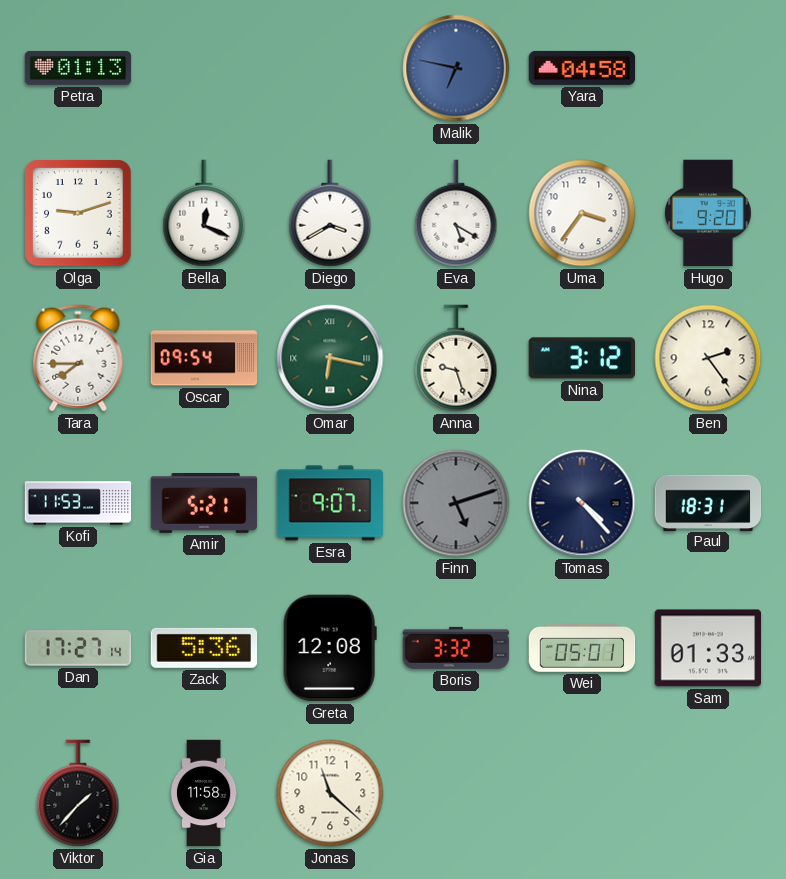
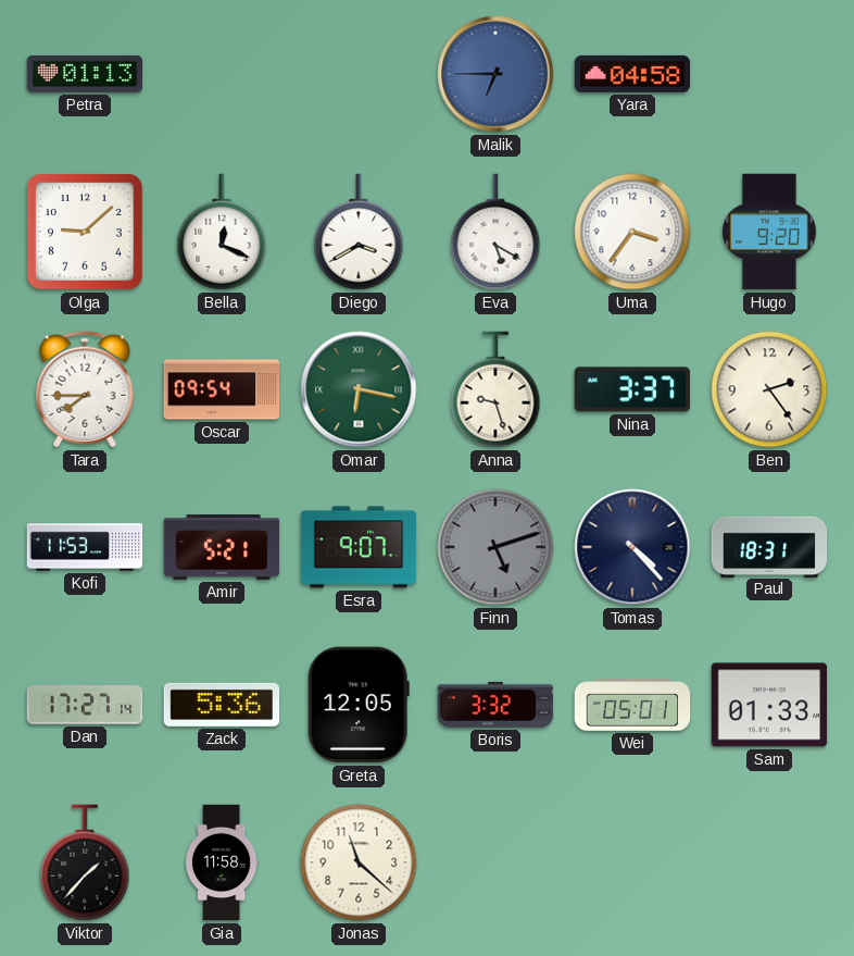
Malik: 6:47 -> 6:45
Olga: 9:12 -> 9:08
Nina: 3:12 -> 3:37
Greta: 12:08 -> 12:05
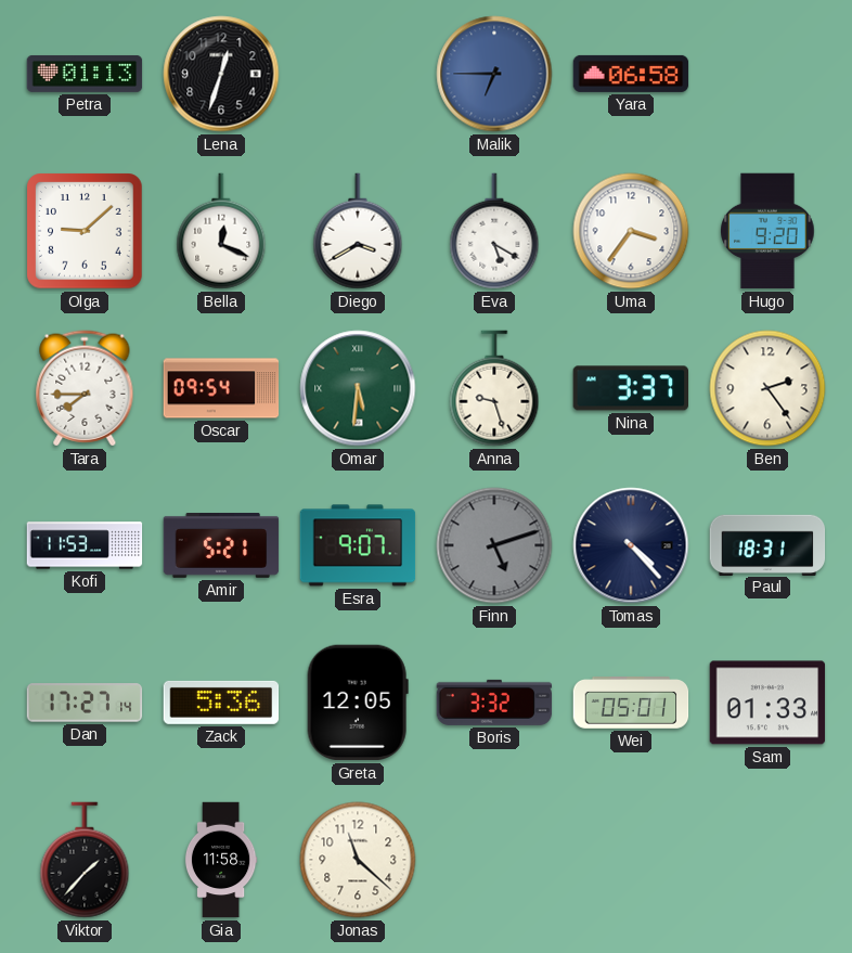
Lena: none -> 12:33
Yara: 04:58 -> 06:58
Omar: 6:17 -> 5:31
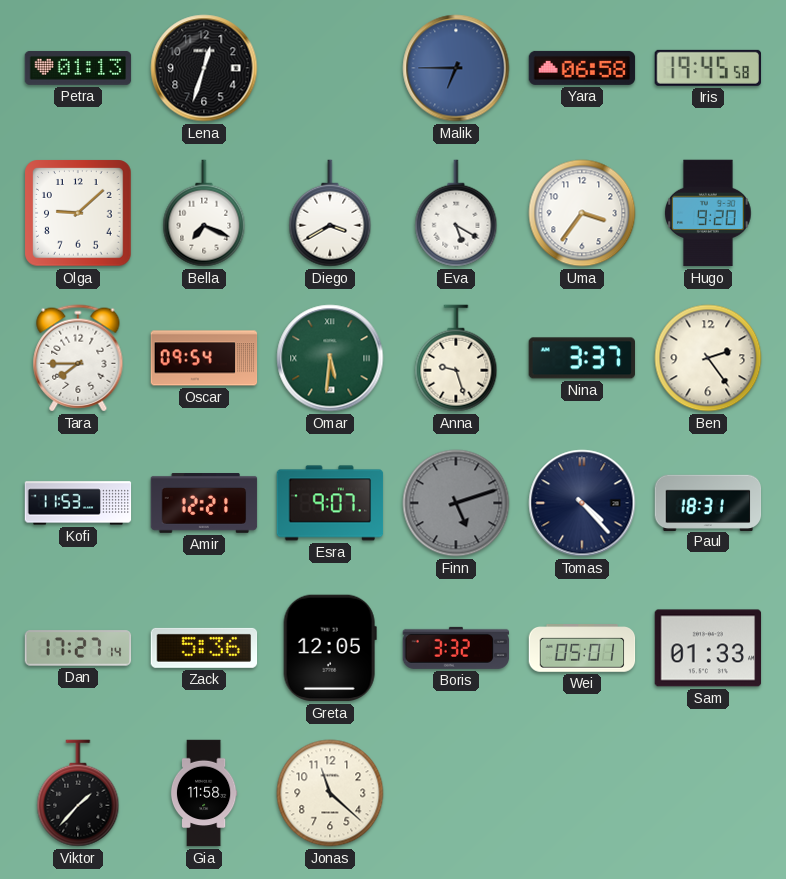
Iris: none -> 19:45
Bella: 12:19 -> 7:19
Amir: 5:21 -> 12:21
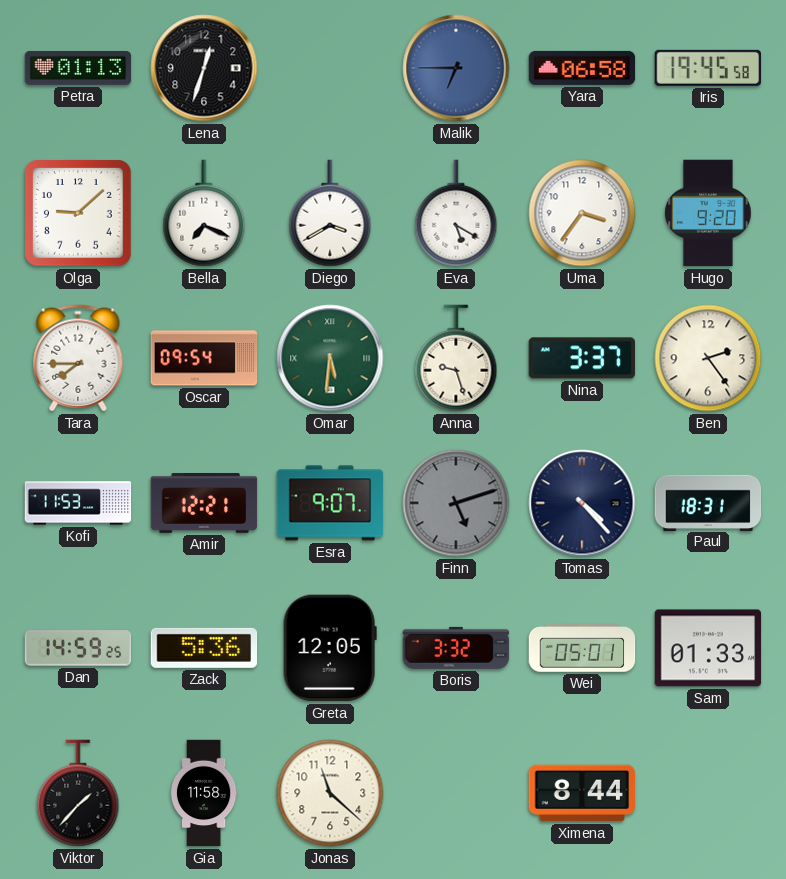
Dan: 17:27 -> 14:59
Ximena: none -> 8:44
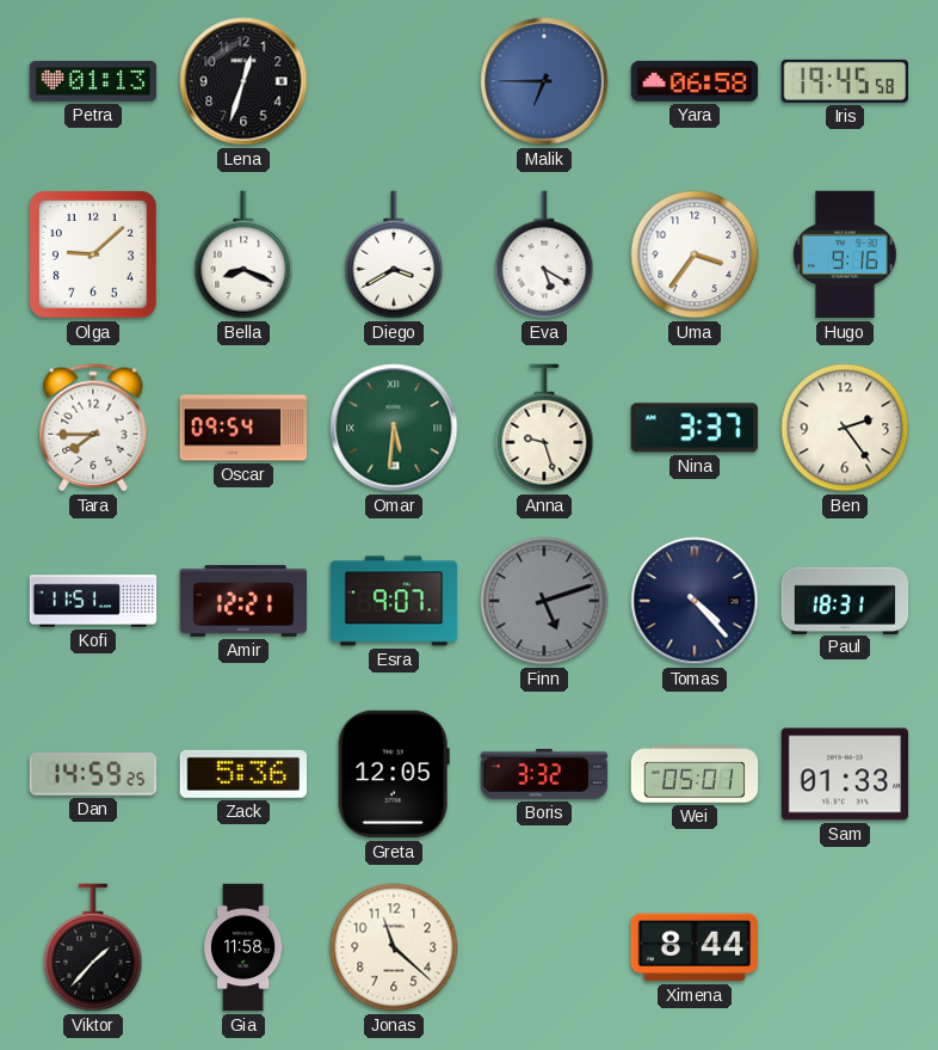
Bella: 7:19 -> 8:19
Hugo: 9:20 -> 9:16
Kofi: 11:53 -> 11:51
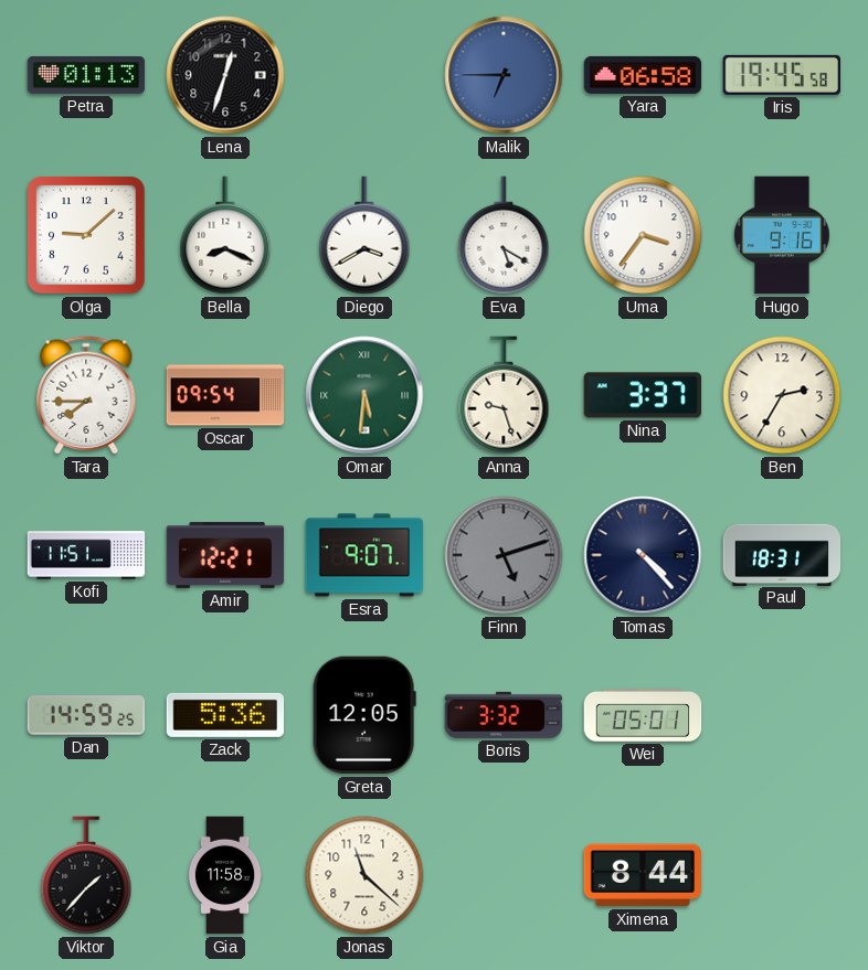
Ben: 2:24 -> 2:35
Sam: 01:33 -> none
